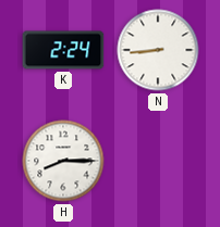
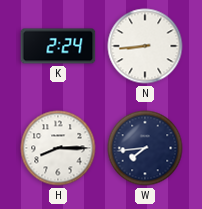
W: none -> 7:44
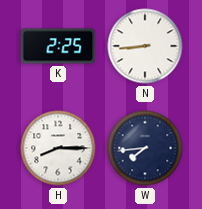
K: 2:24 -> 2:25
